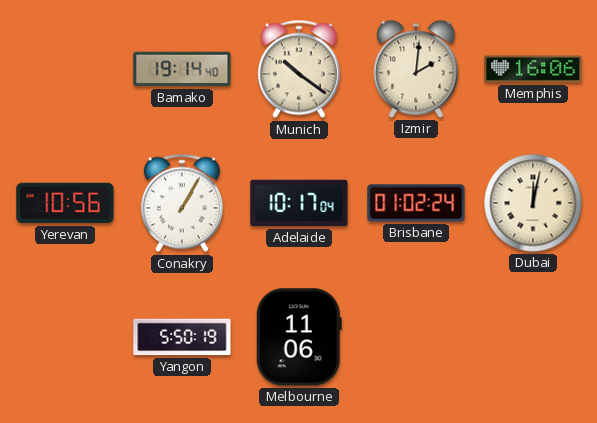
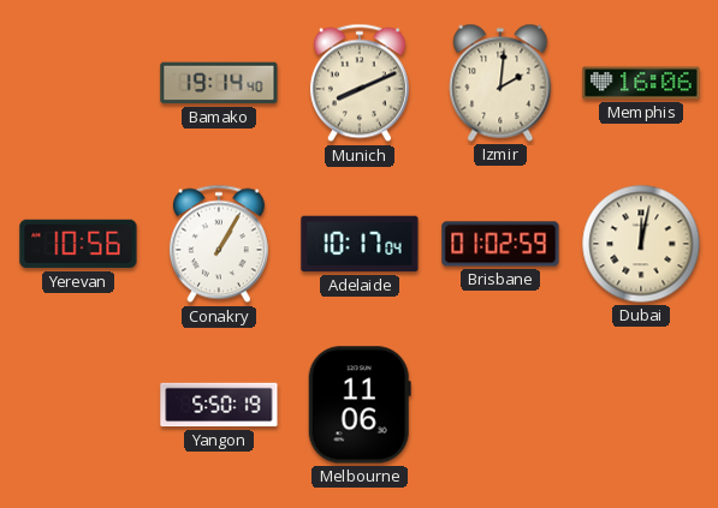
Munich: 10:21 -> 8:11
Brisbane: 01:02:24 -> 01:02:59
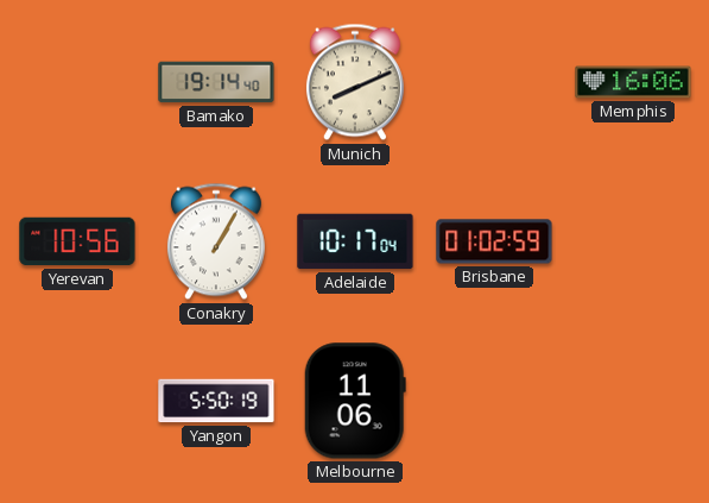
Izmir: 2:01 -> none
Dubai: 12:02 -> none
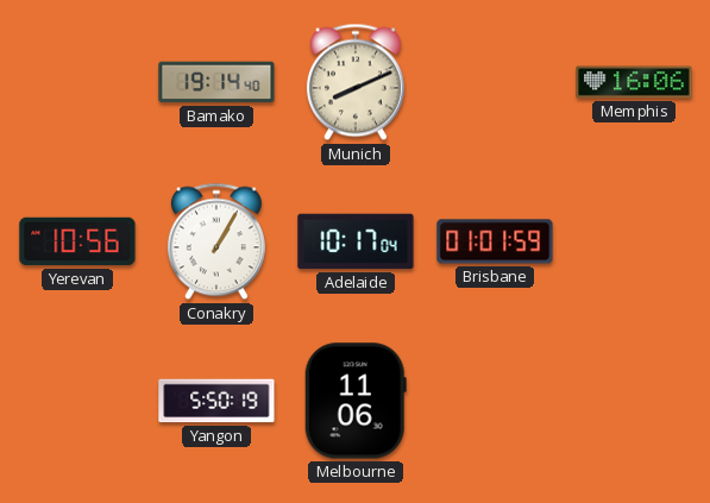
Brisbane: 01:02 -> 01:01
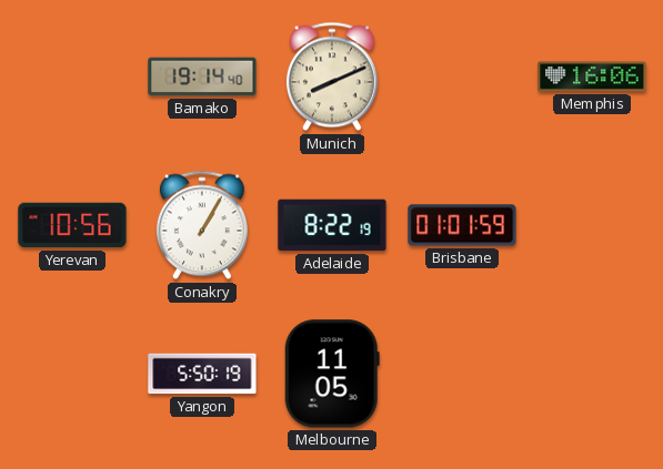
Adelaide: 10:17 -> 8:22
Melbourne: 11:06 -> 11:05
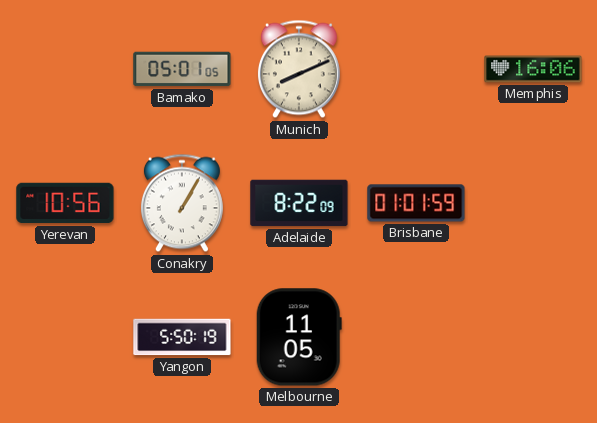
Bamako: 19:14 -> 05:01
Adelaide: 8:22:19 -> 8:22:09
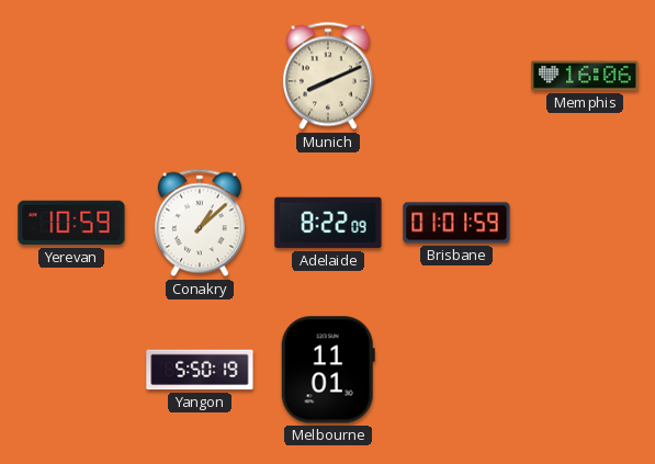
Bamako: 05:01 -> none
Yerevan: 10:56 -> 10:59
Conakry: 1:05 -> 1:08
Melbourne: 11:05 -> 11:01
